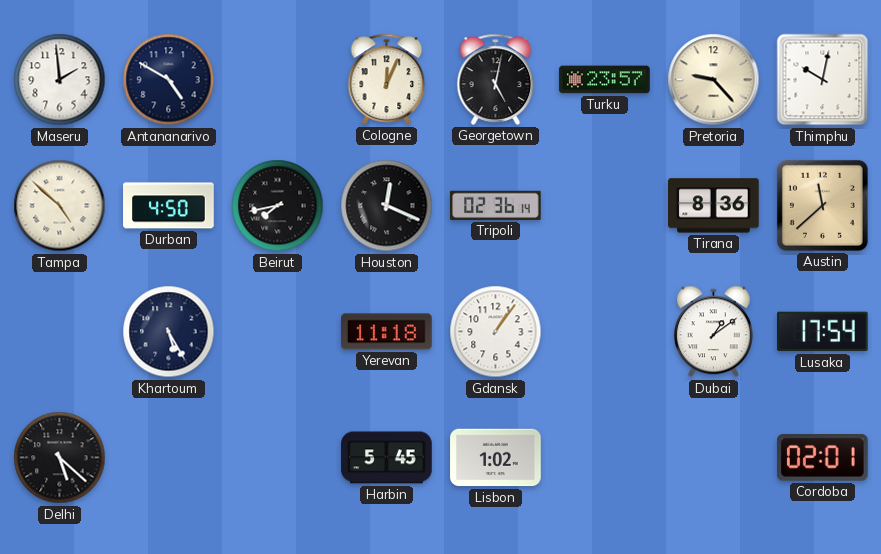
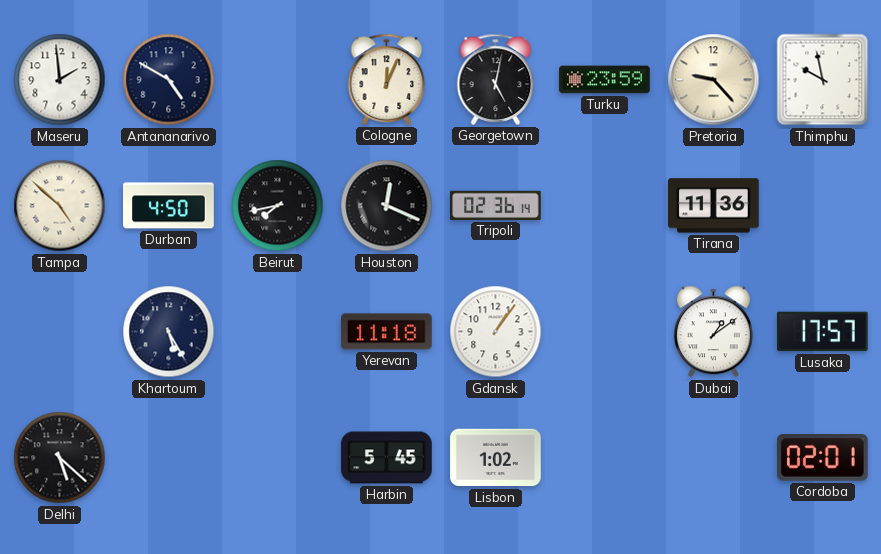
Turku: 23:57 -> 23:59
Thimphu: 10:02 -> 9:58
Tirana: 8:36 -> 11:36
Austin: 11:38 -> none
Lusaka: 17:54 -> 17:57
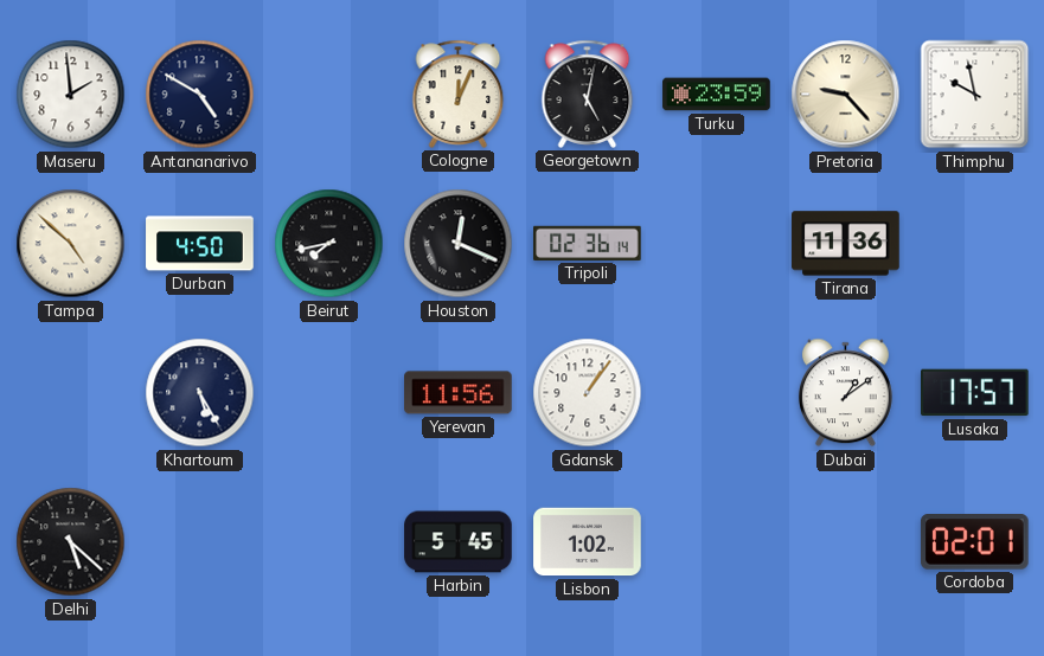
Yerevan: 11:18 -> 11:56
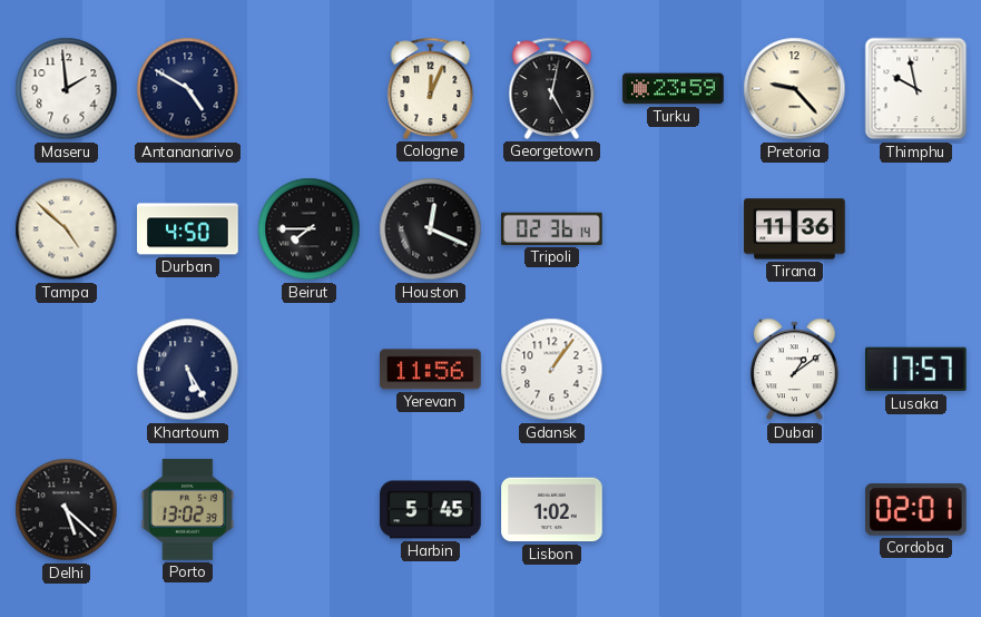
Beirut: 7:43 -> 7:45
Porto: none -> 13:02
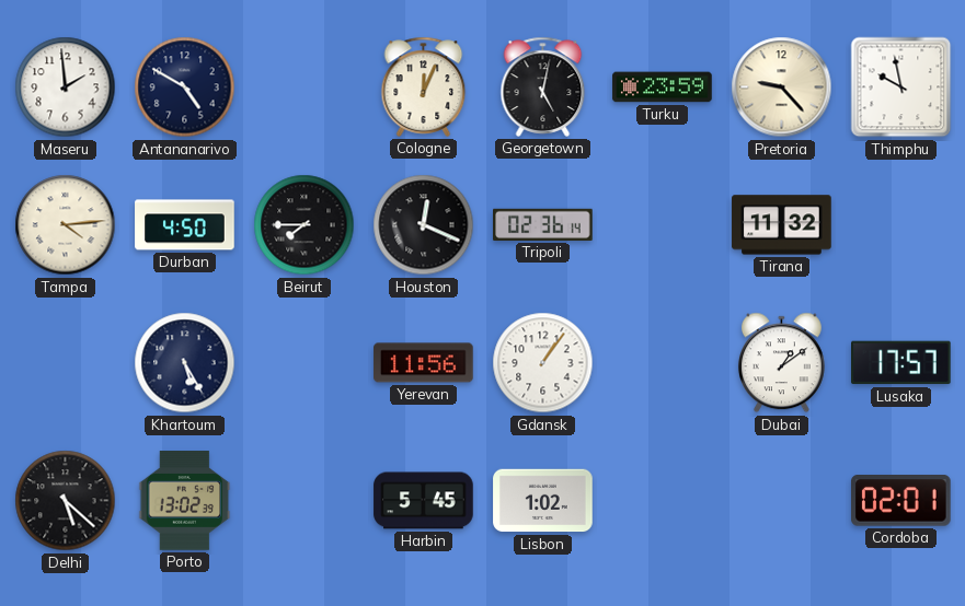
Tampa: 4:52 -> 4:14
Tirana: 11:36 -> 11:32
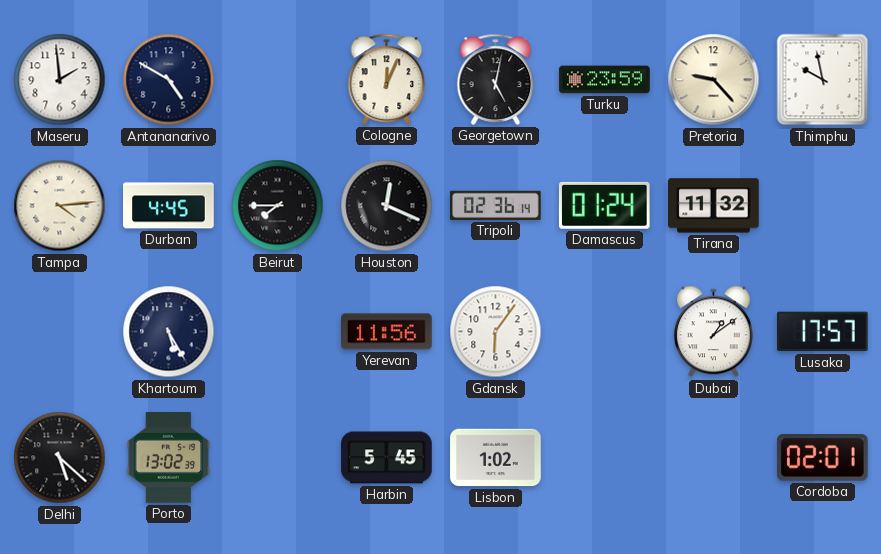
Durban: 4:50 -> 4:45
Damascus: none -> 01:24
Gdansk: 1:06 -> 6:06
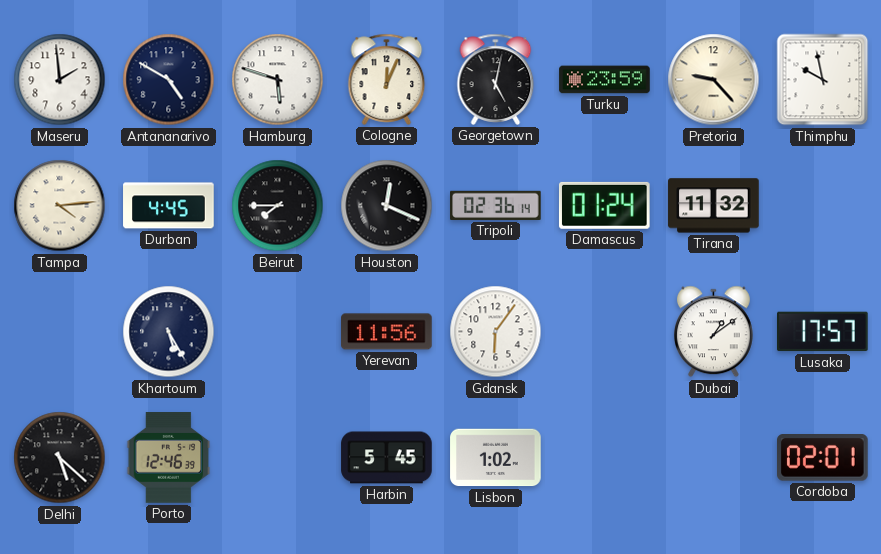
Hamburg: none -> 5:48
Porto: 13:02 -> 12:46
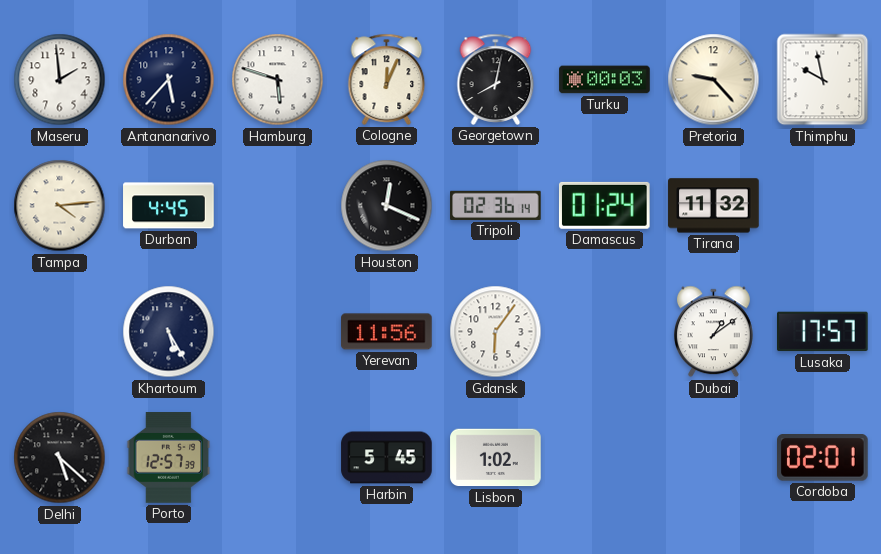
Antananarivo: 4:50 -> 5:37
Georgetown: 5:02 -> 8:02
Turku: 23:59 -> 00:03
Beirut: 7:45 -> none
Porto: 12:46 -> 12:57
